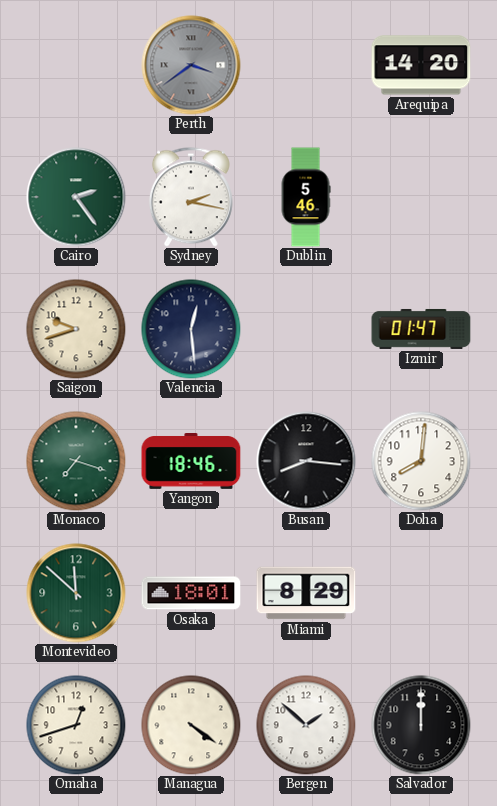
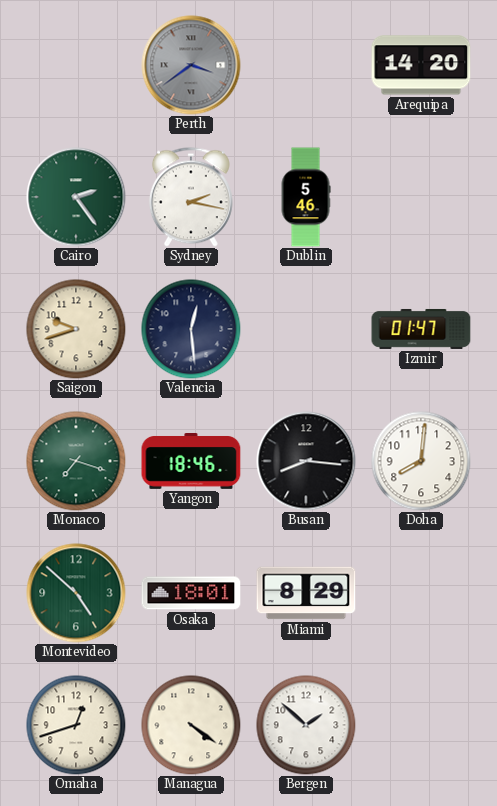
Montevideo: 11:52 -> 4:52
Salvador: 12:00 -> none
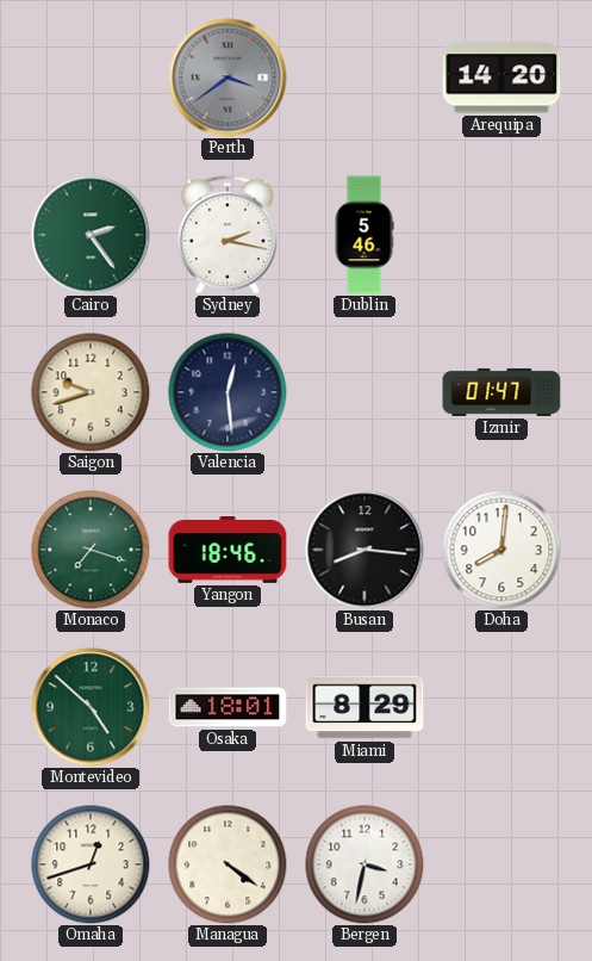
Bergen: 1:52 -> 3:32
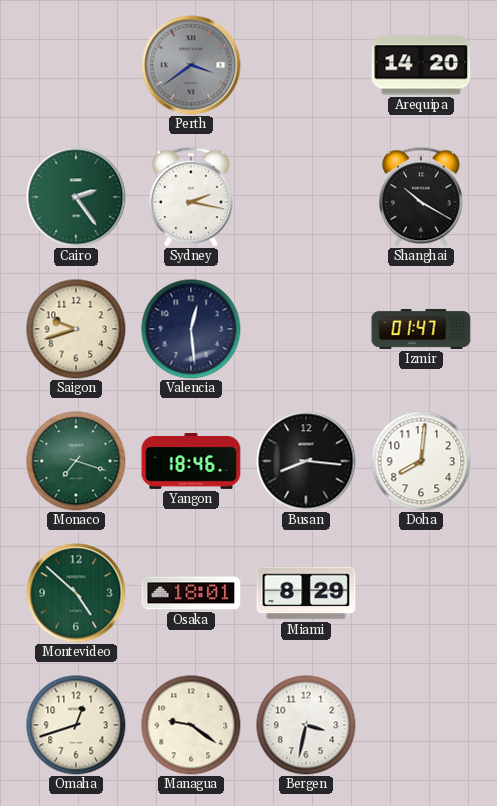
Dublin: 5:46 -> none
Shanghai: none -> 10:20
Managua: 4:21 -> 9:21
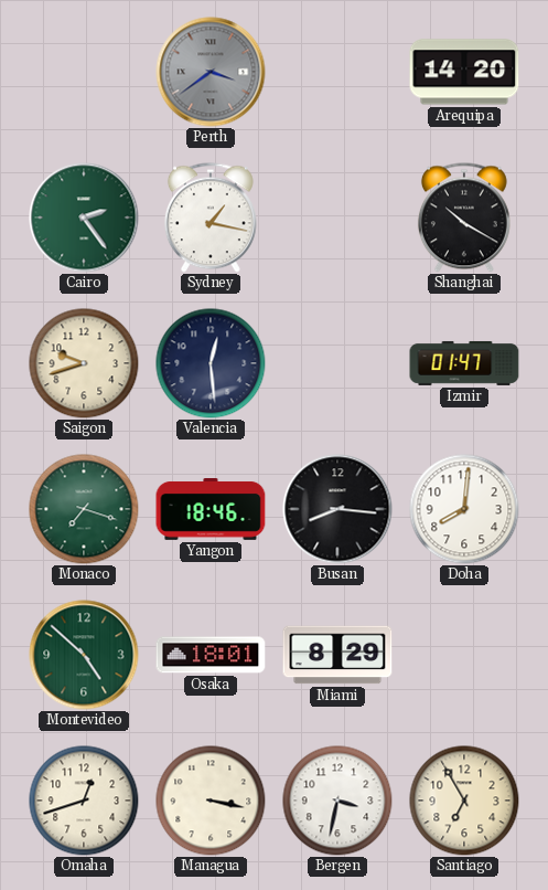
Sydney: 2:17 -> 1:17
Managua: 9:21 -> 3:17
Santiago: none -> 6:55
